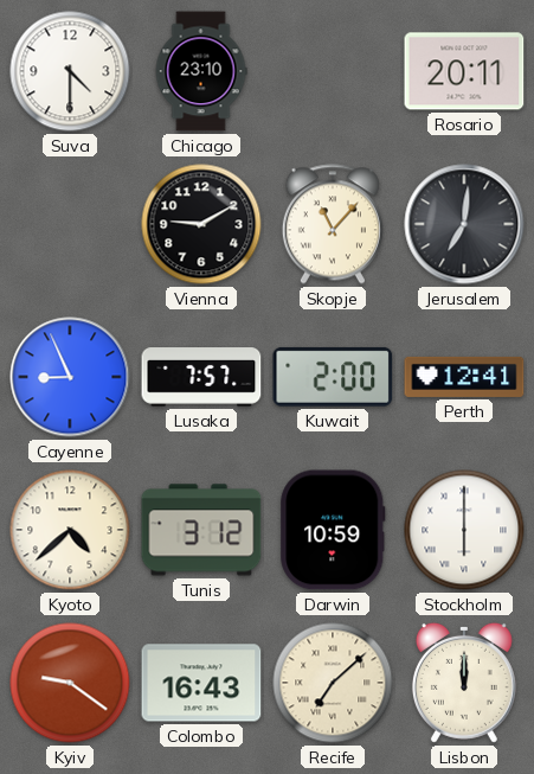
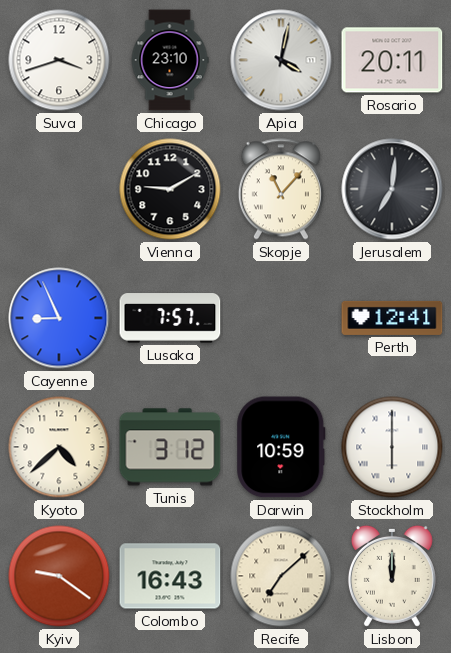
Suva: 4:30 -> 3:42
Apia: none -> 4:02
Kuwait: 2:00 -> none
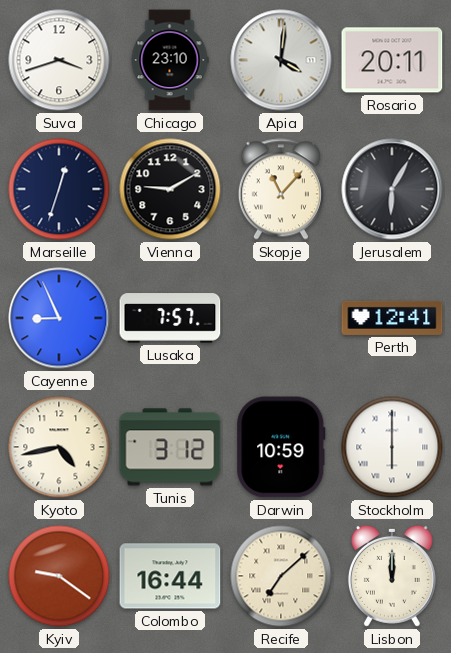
Apia: 4:02 -> 4:01
Marseille: none -> 12:33
Jerusalem: 7:01 -> 6:05
Kyoto: 4:38 -> 4:43
Colombo: 16:43 -> 16:44
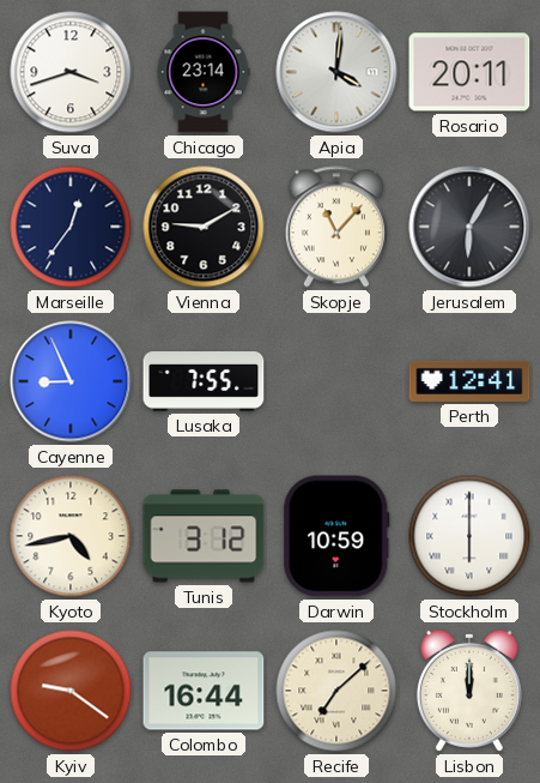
Chicago: 23:10 -> 23:14
Marseille: 12:33 -> 12:36
Lusaka: 7:57 -> 7:55
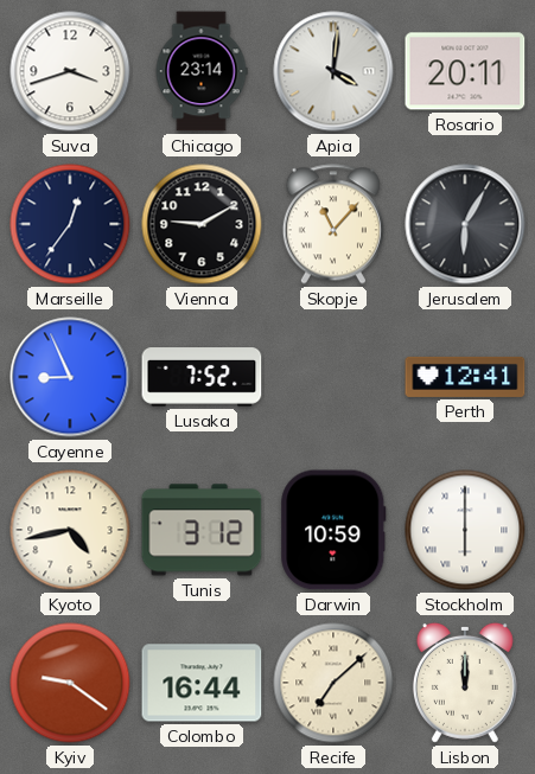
Lusaka: 7:55 -> 7:52
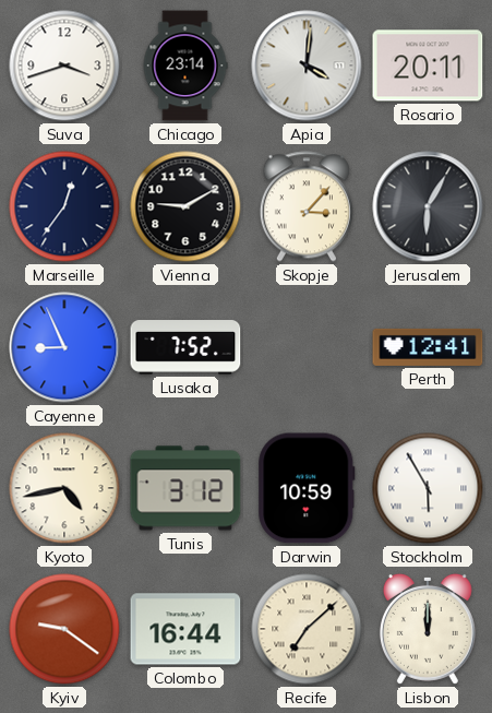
Skopje: 11:07 -> 3:07
Stockholm: 6:00 -> 5:55
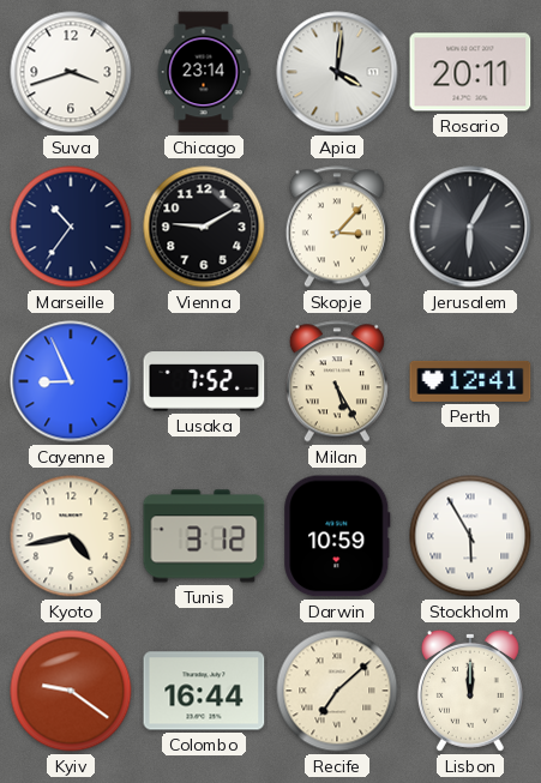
Marseille: 12:36 -> 10:36
Milan: none -> 5:25
